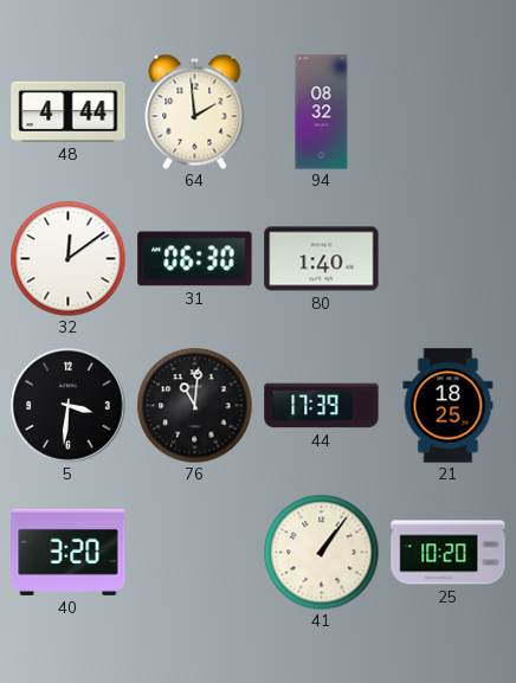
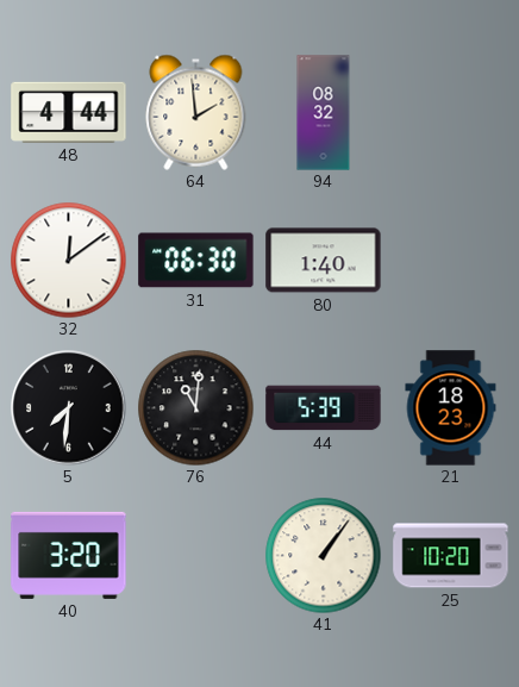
5: 3:31 -> 7:31
44: 17:39 -> 5:39
21: 18:25 -> 18:23
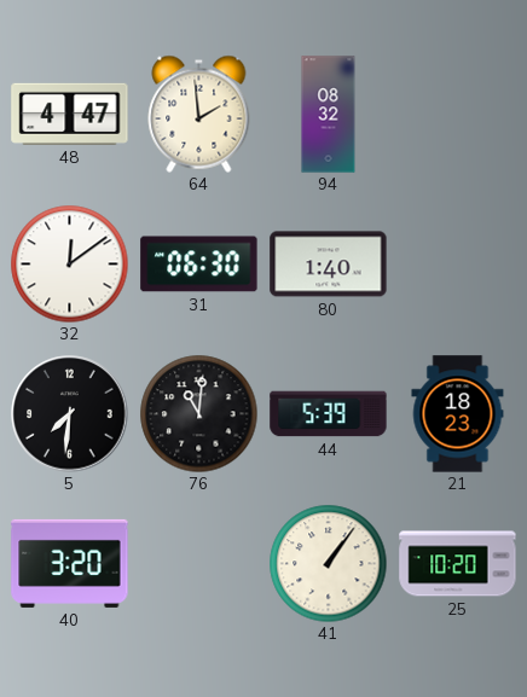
48: 4:44 -> 4:47
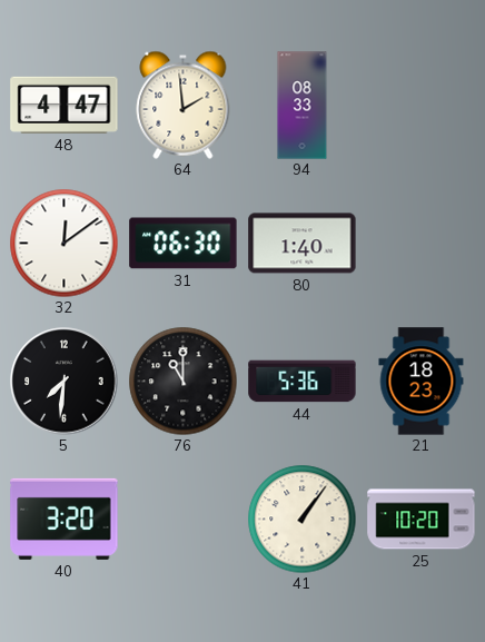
94: 08:32 -> 08:33
76: 11:01 -> 11:00
44: 5:39 -> 5:36
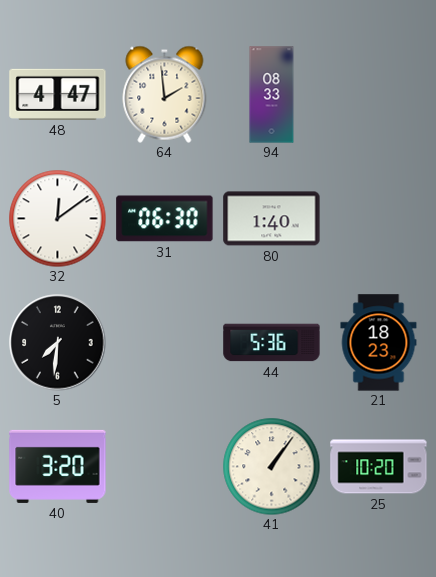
76: 11:00 -> none
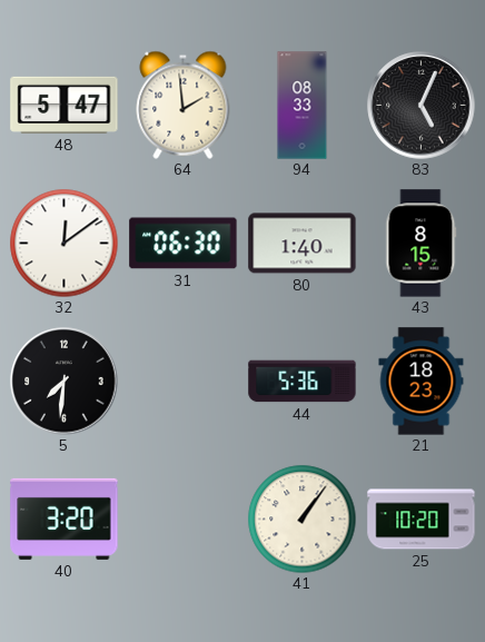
48: 4:47 -> 5:47
83: none -> 5:04
43: none -> 8:15
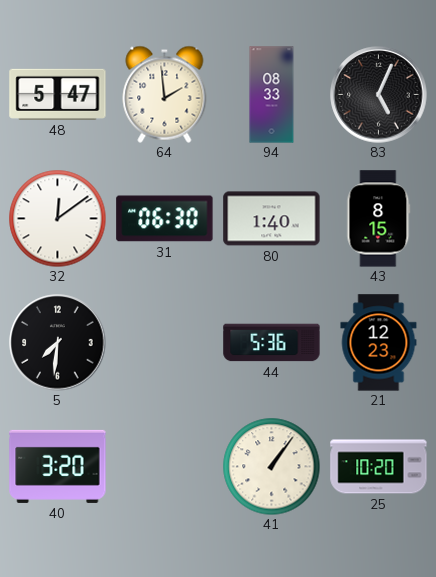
21: 18:23 -> 12:23
